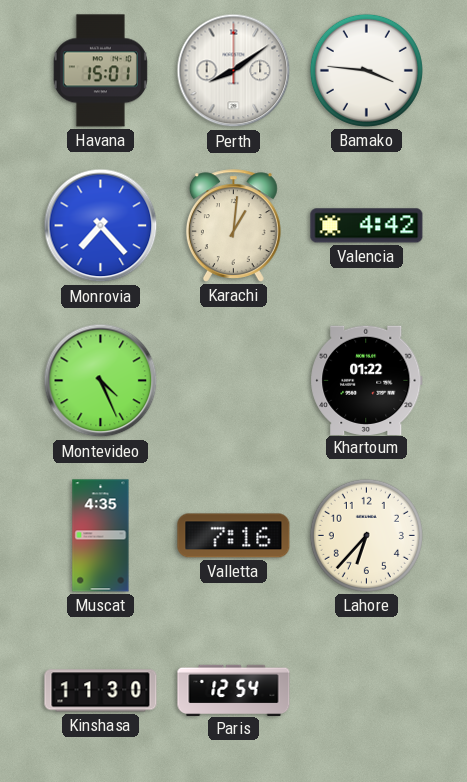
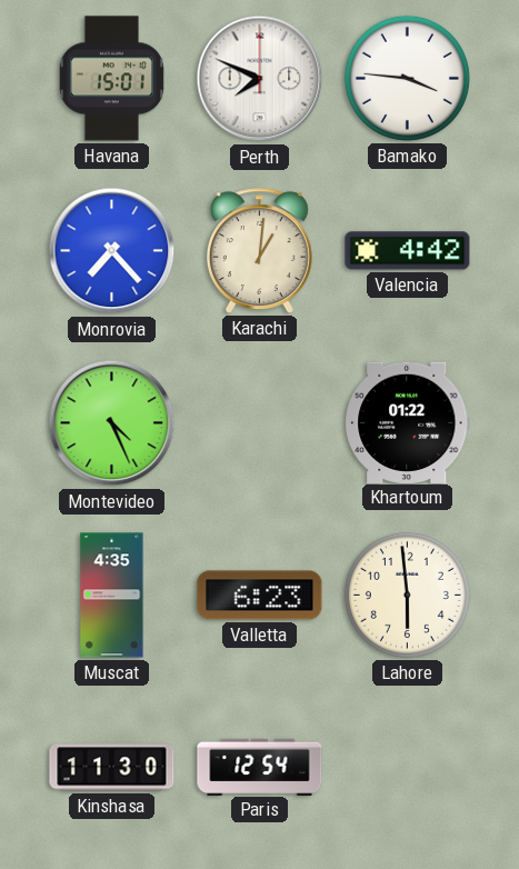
Perth: 8:09 -> 7:49
Valletta: 7:16 -> 6:23
Lahore: 6:37 -> 5:59
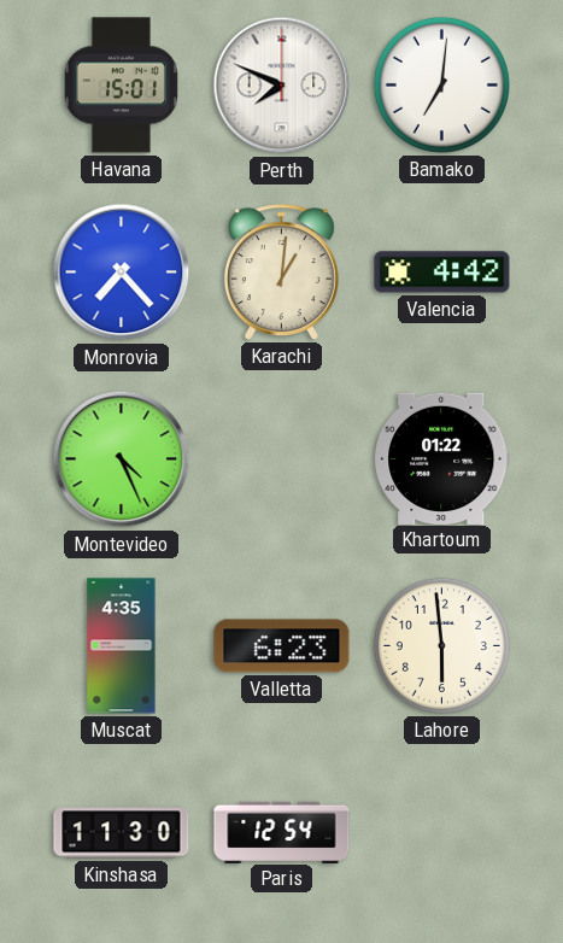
Bamako: 3:46 -> 7:01
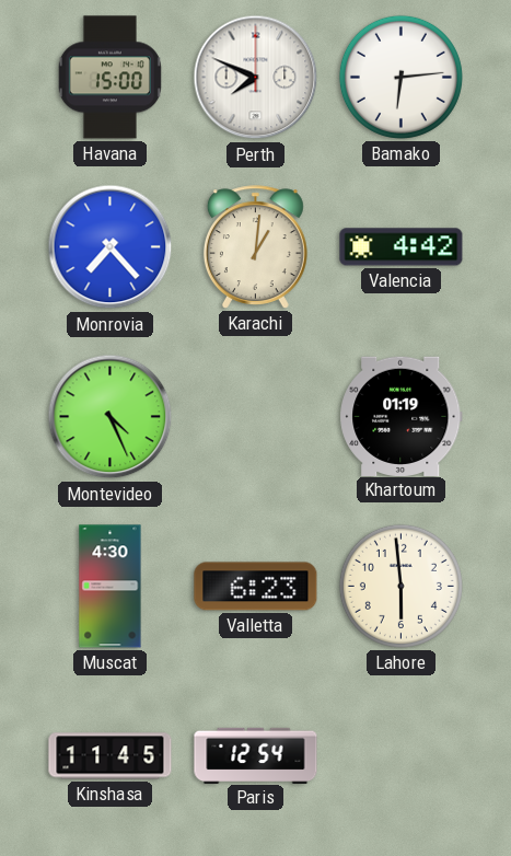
Havana: 15:01 -> 15:00
Bamako: 7:01 -> 6:14
Khartoum: 01:22 -> 01:19
Muscat: 4:35 -> 4:30
Kinshasa: 11:30 -> 11:45
